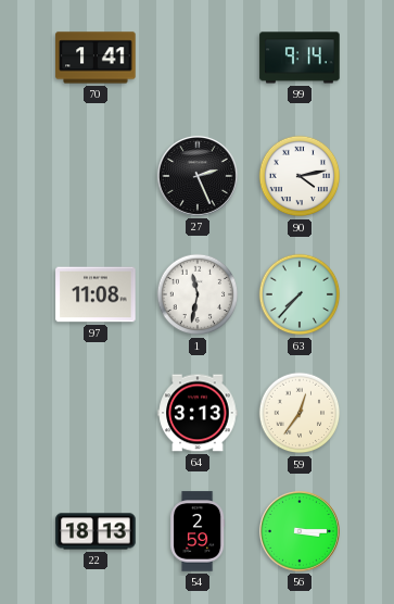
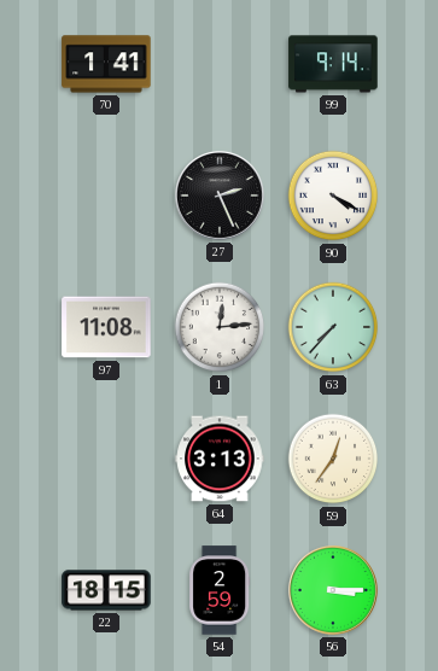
90: 4:13 -> 4:20
1: 11:32 -> 12:14
22: 18:13 -> 18:15
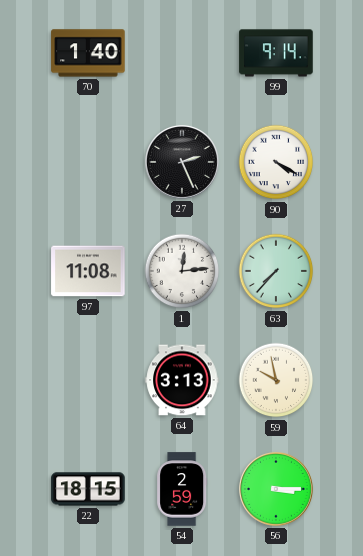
70: 1:41 -> 1:40
59: 12:36 -> 9:58
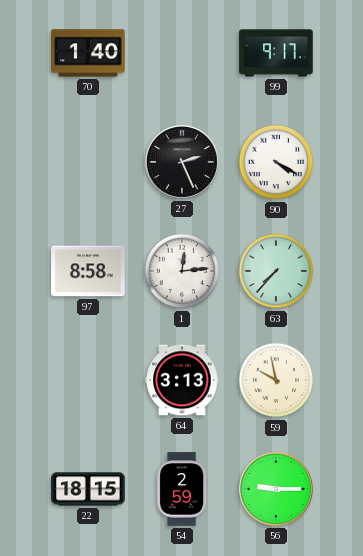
99: 9:14 -> 9:17
97: 11:08 -> 8:58
56: 3:15 -> 9:15
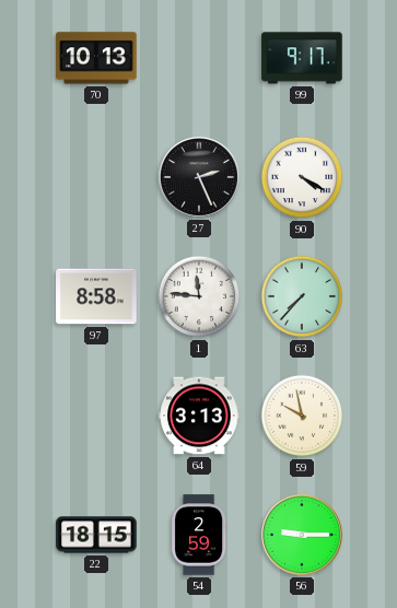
70: 1:40 -> 10:13
1: 12:14 -> 11:46
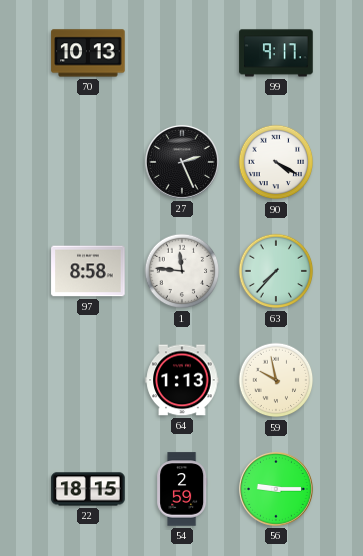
64: 3:13 -> 1:13
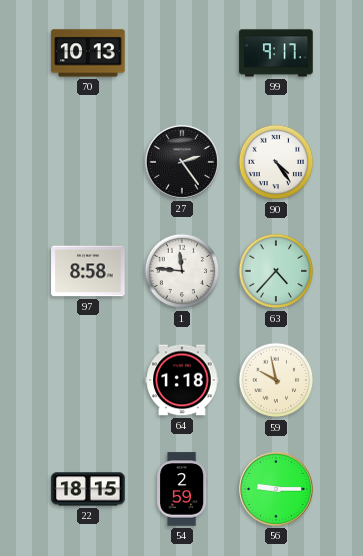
27: 2:26 -> 2:24
90: 4:20 -> 4:24
63: 7:37 -> 4:37
64: 1:13 -> 1:18
